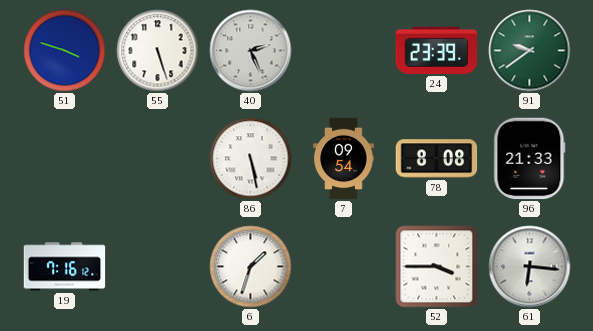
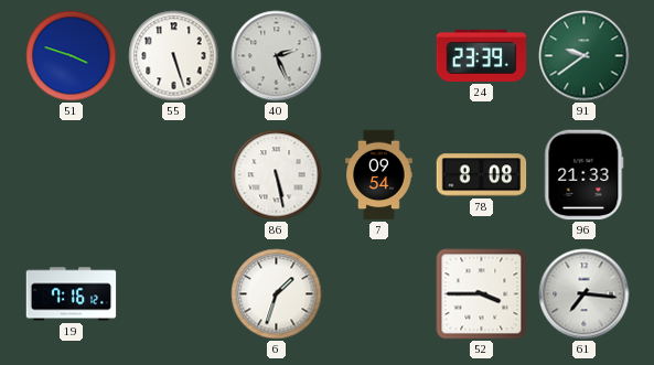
61: 6:16 -> 7:16
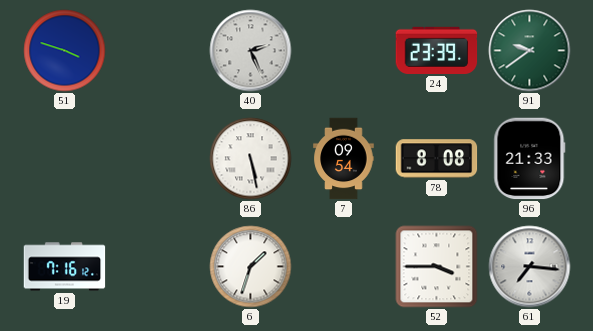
55: 5:27 -> none
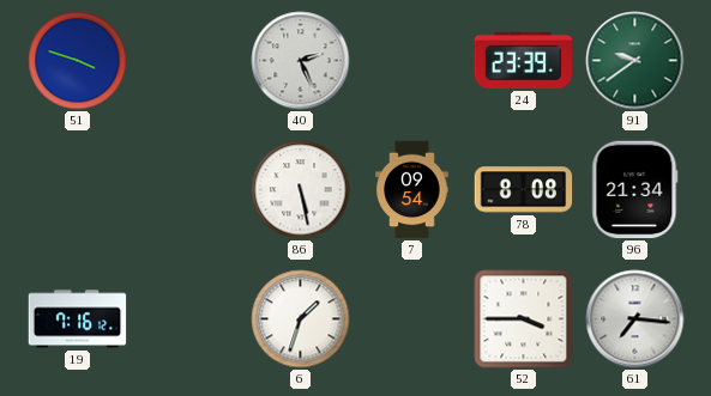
96: 21:33 -> 21:34
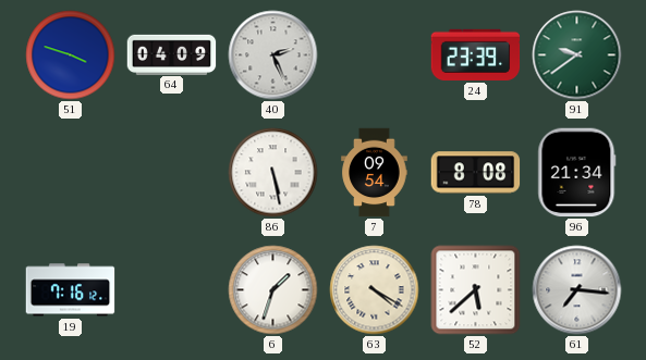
64: none -> 04:09
63: none -> 4:20
52: 3:45 -> 5:38
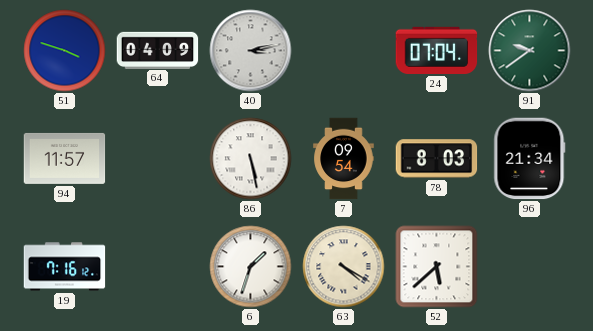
40: 2:26 -> 3:13
24: 23:39 -> 07:04
94: none -> 11:57
78: 8:08 -> 8:03
61: 7:16 -> none
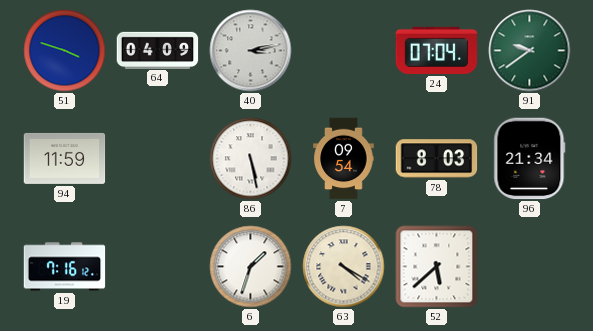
94: 11:57 -> 11:59
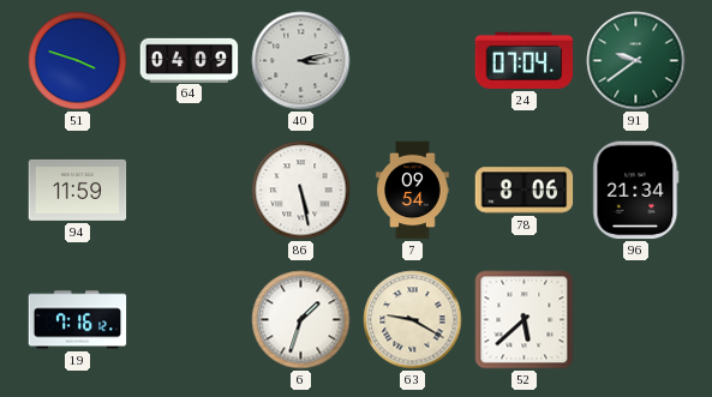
78: 8:03 -> 8:06
63: 4:20 -> 9:20
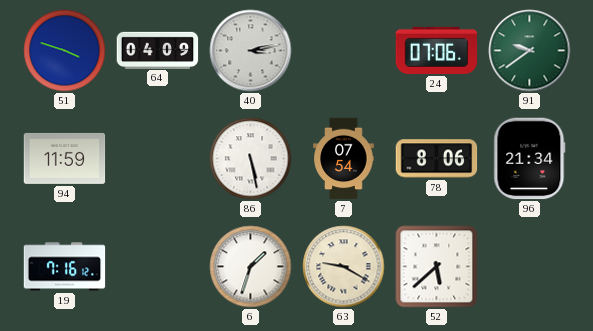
24: 07:04 -> 07:06
7: 09:54 -> 07:54
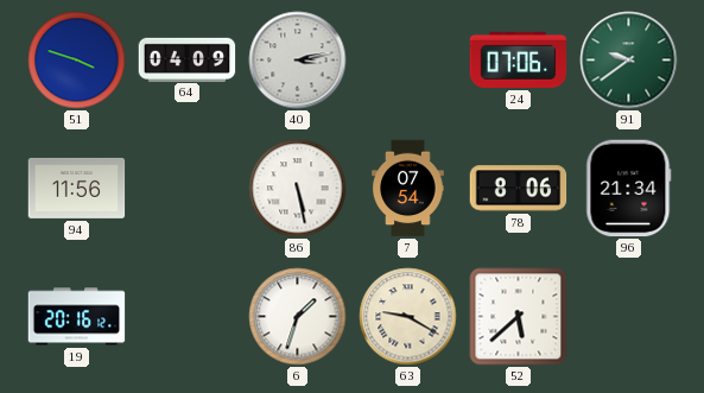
94: 11:59 -> 11:56
19: 7:16 -> 20:16
